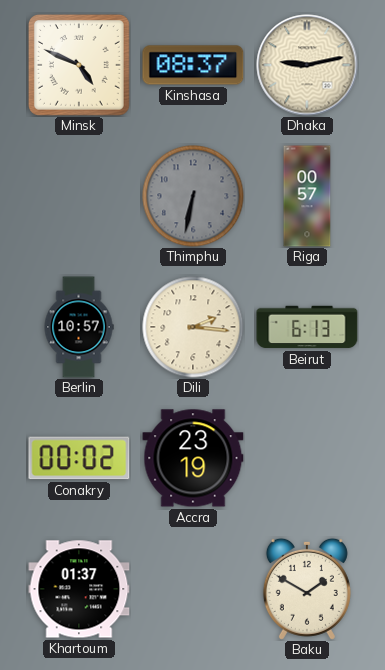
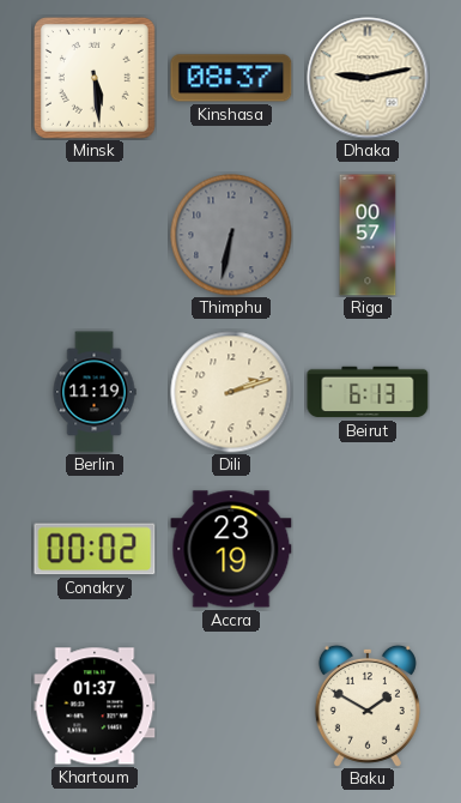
Minsk: 4:49 -> 5:29
Berlin: 10:57 -> 11:19
Dili: 2:16 -> 2:12
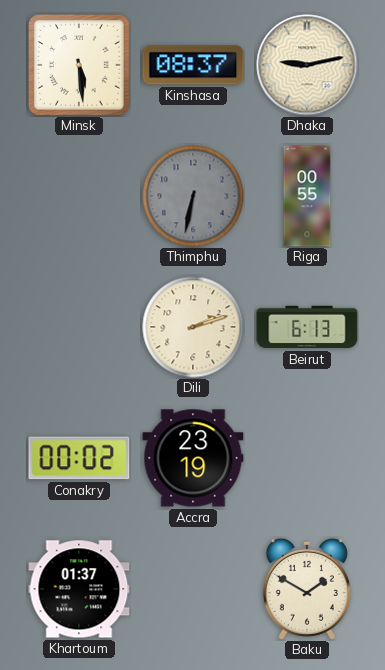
Riga: 00:57 -> 00:55
Berlin: 11:19 -> none
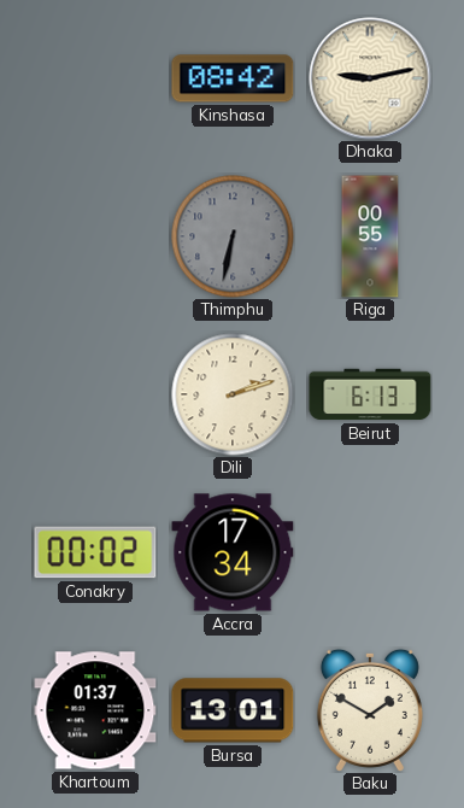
Minsk: 5:29 -> none
Kinshasa: 08:37 -> 08:42
Accra: 23:19 -> 17:34
Bursa: none -> 13:01
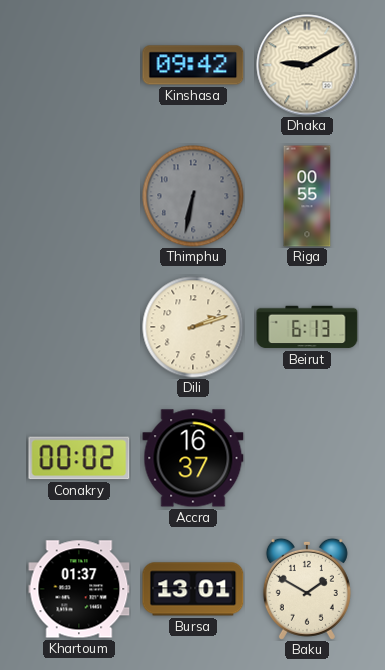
Kinshasa: 08:42 -> 09:42
Dhaka: 9:13 -> 9:10
Accra: 17:34 -> 16:37
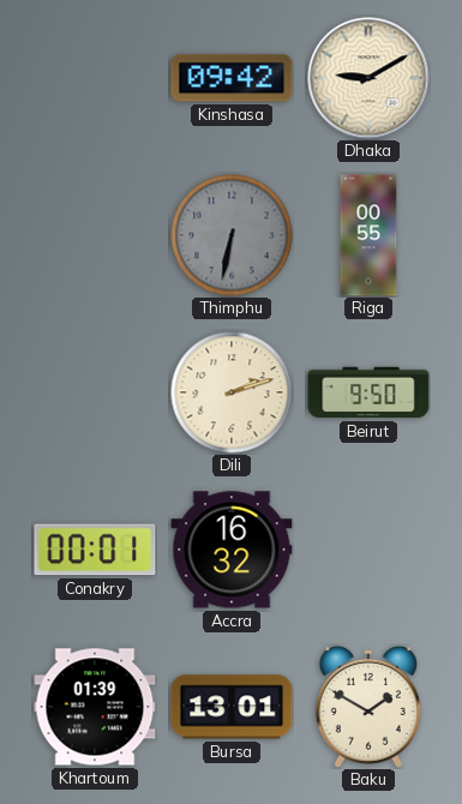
Beirut: 6:13 -> 9:50
Conakry: 00:02 -> 00:01
Accra: 16:37 -> 16:32
Khartoum: 01:37 -> 01:39
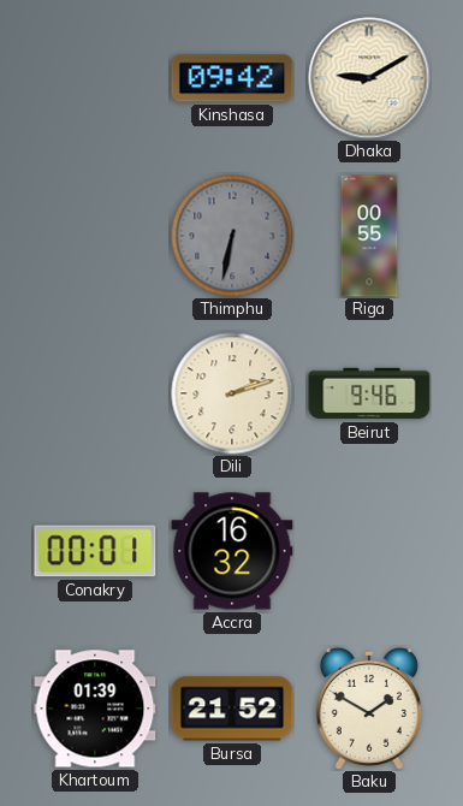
Beirut: 9:50 -> 9:46
Bursa: 13:01 -> 21:52
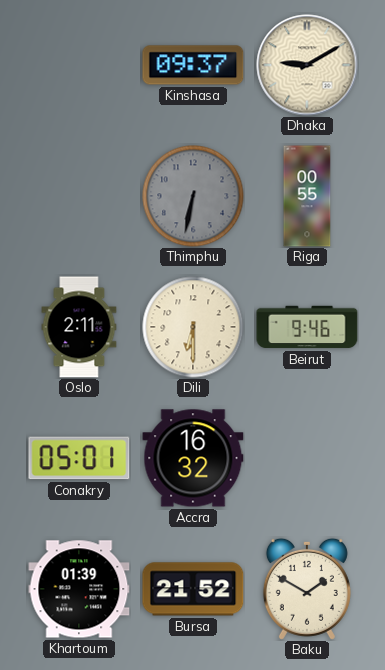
Kinshasa: 09:42 -> 09:37
Oslo: none -> 2:11
Dili: 2:12 -> 6:30
Conakry: 00:01 -> 05:01
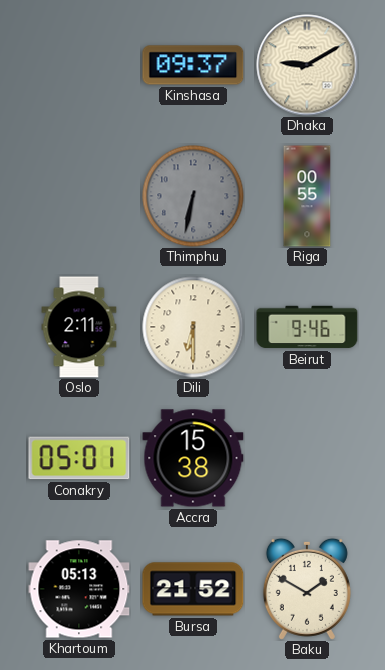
Accra: 16:32 -> 15:38
Khartoum: 01:39 -> 05:13
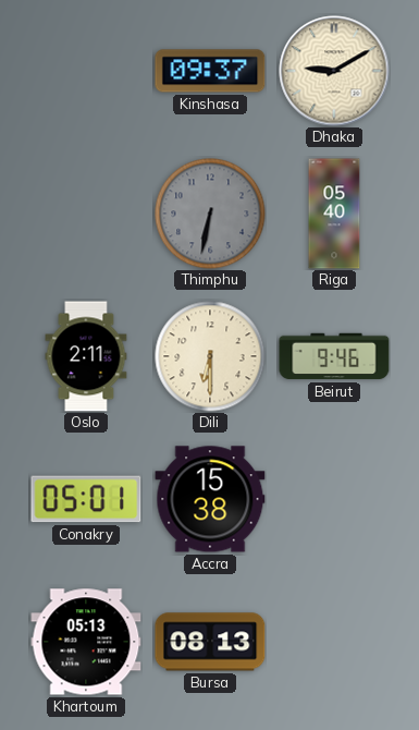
Riga: 00:55 -> 05:40
Bursa: 21:52 -> 08:13
Baku: 1:50 -> none
